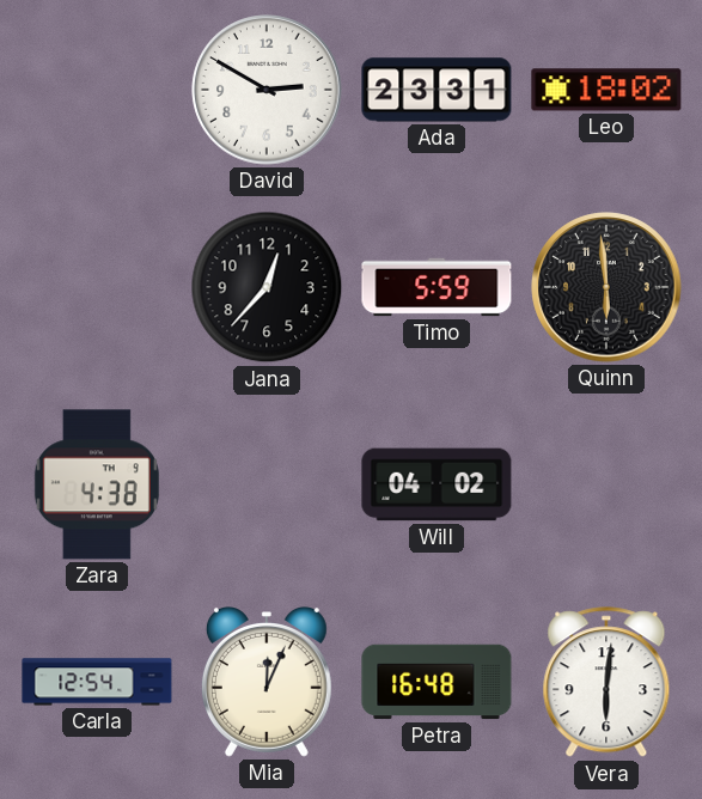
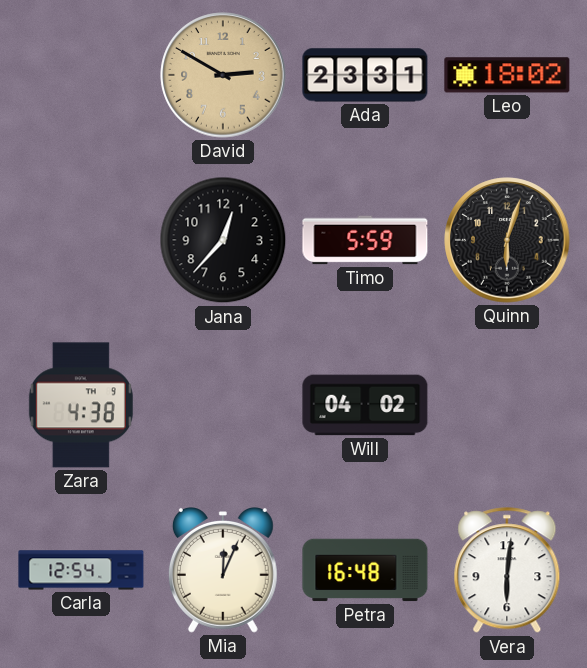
David dial: white -> champagne
Quinn: 5:59 -> 6:03
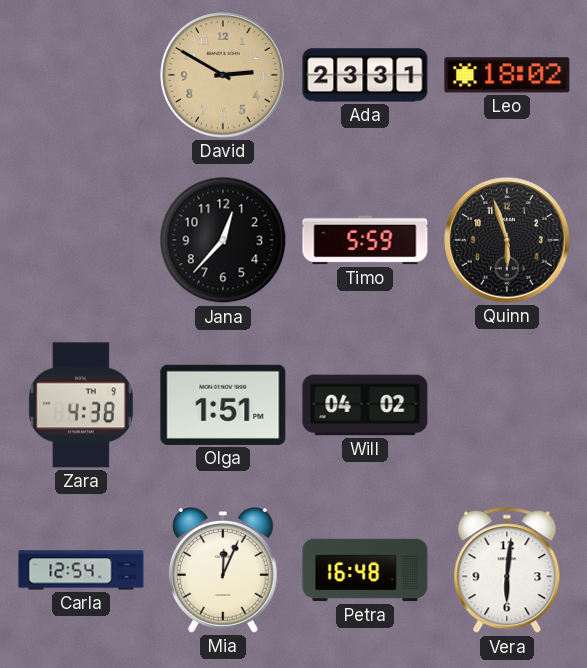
Quinn: 6:03 -> 5:57
Olga: none -> 1:51
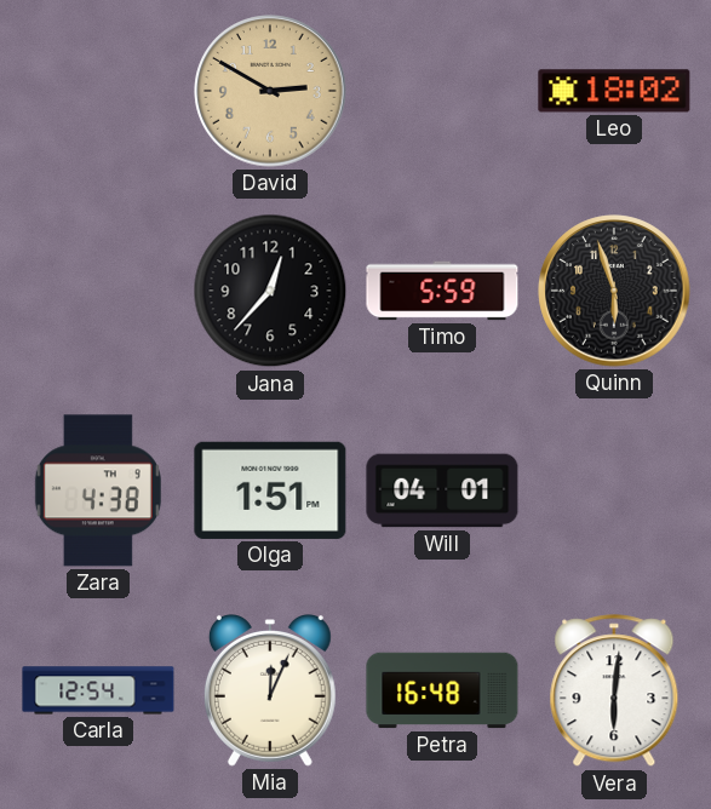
Ada: 23:31 -> none
Will: 04:02 -> 04:01
